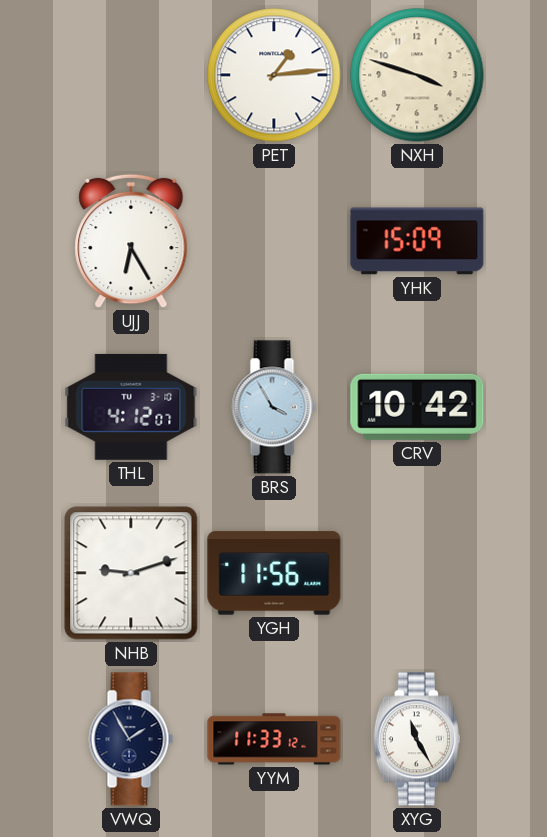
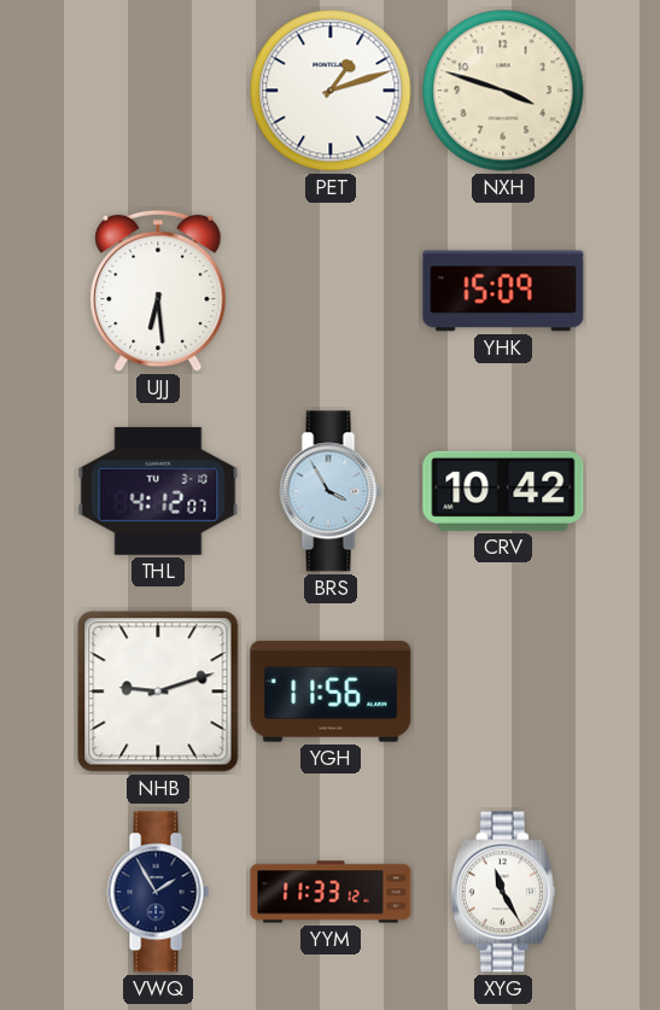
PET: 1:14 -> 1:12
UJJ: 6:25 -> 6:29
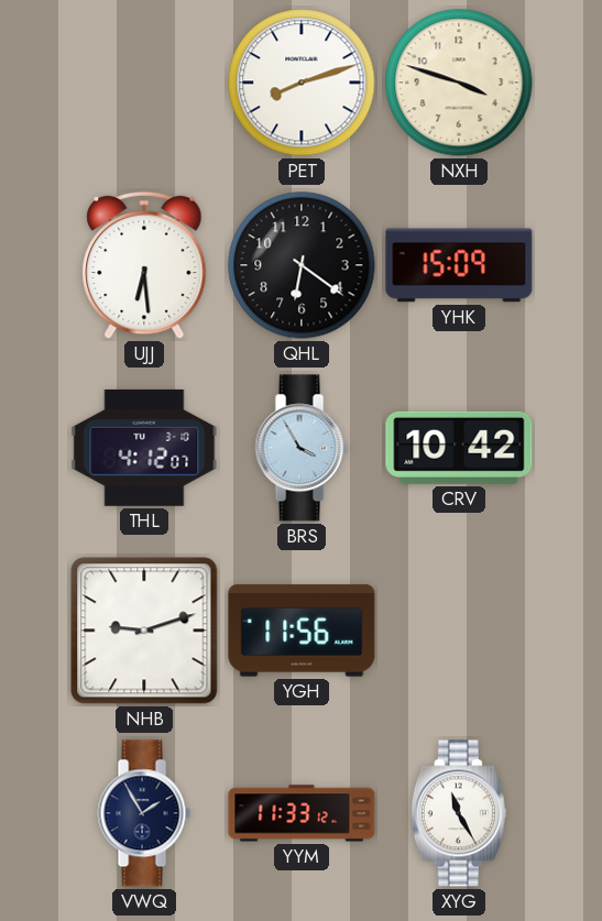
PET: 1:12 -> 8:12
QHL: none -> 6:21
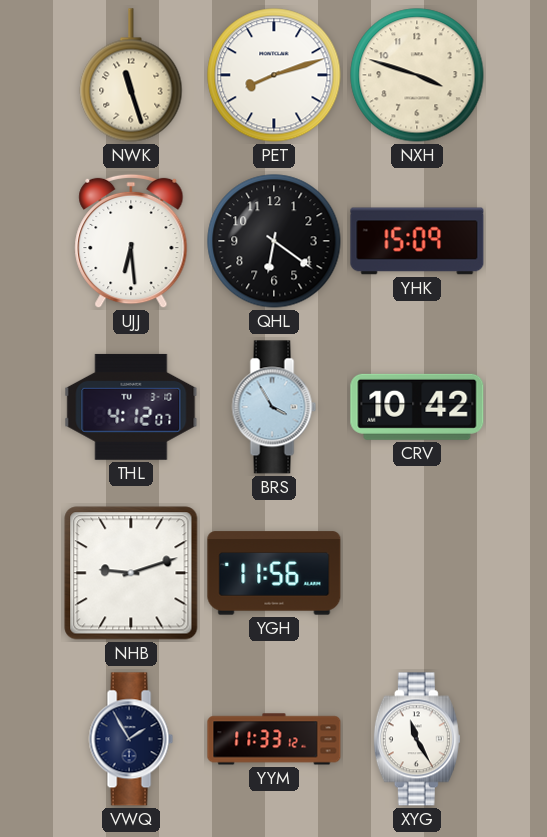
NWK: none -> 11:27
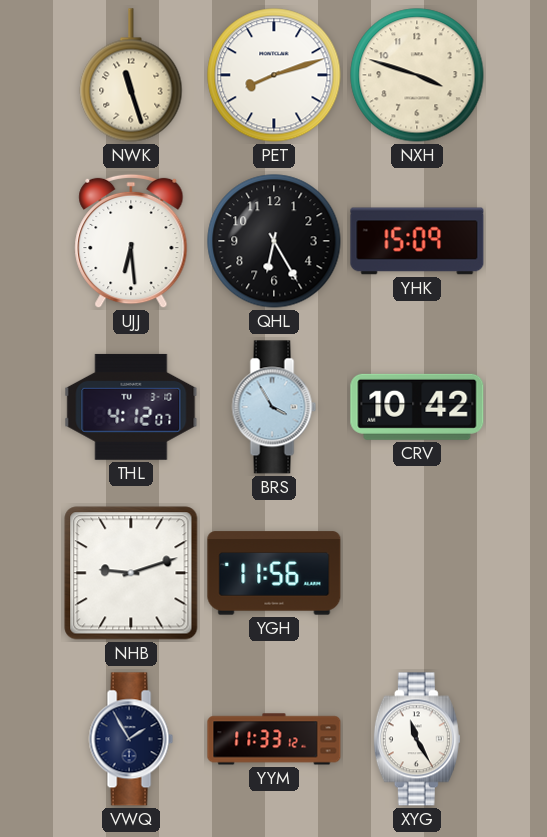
QHL: 6:21 -> 6:25
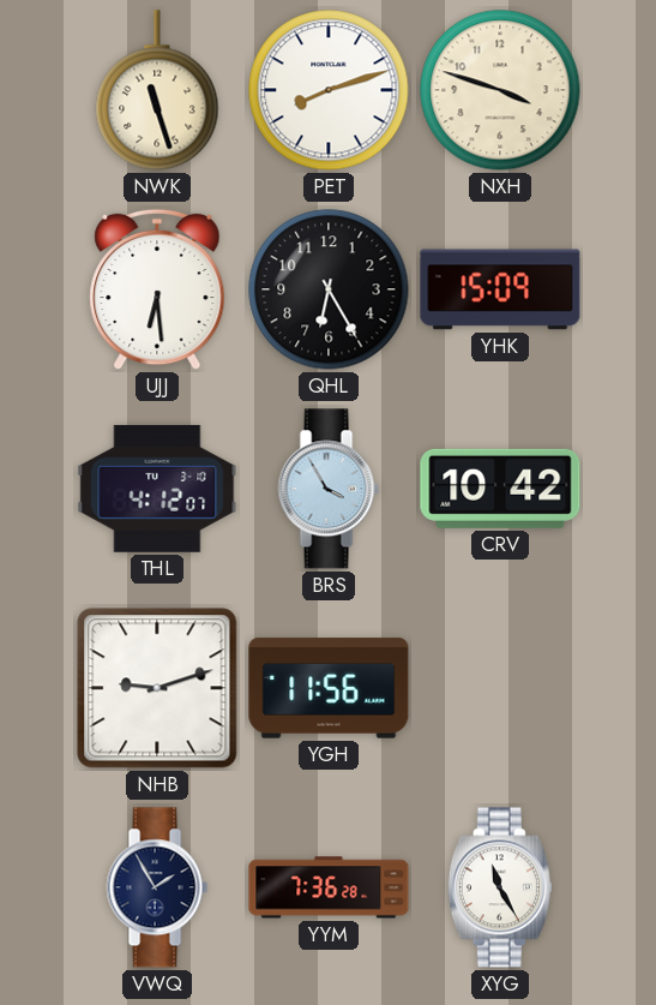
YYM: 11:33 -> 7:36
